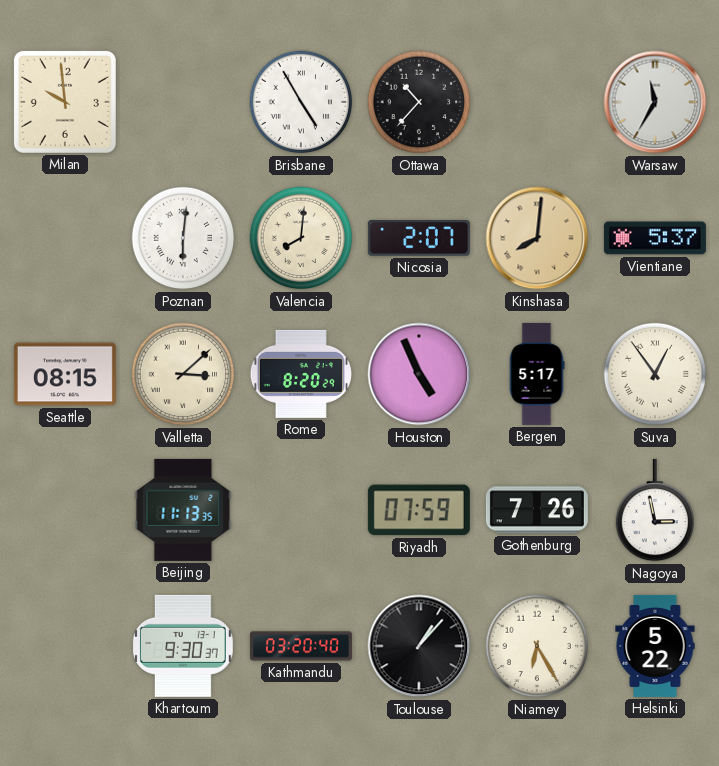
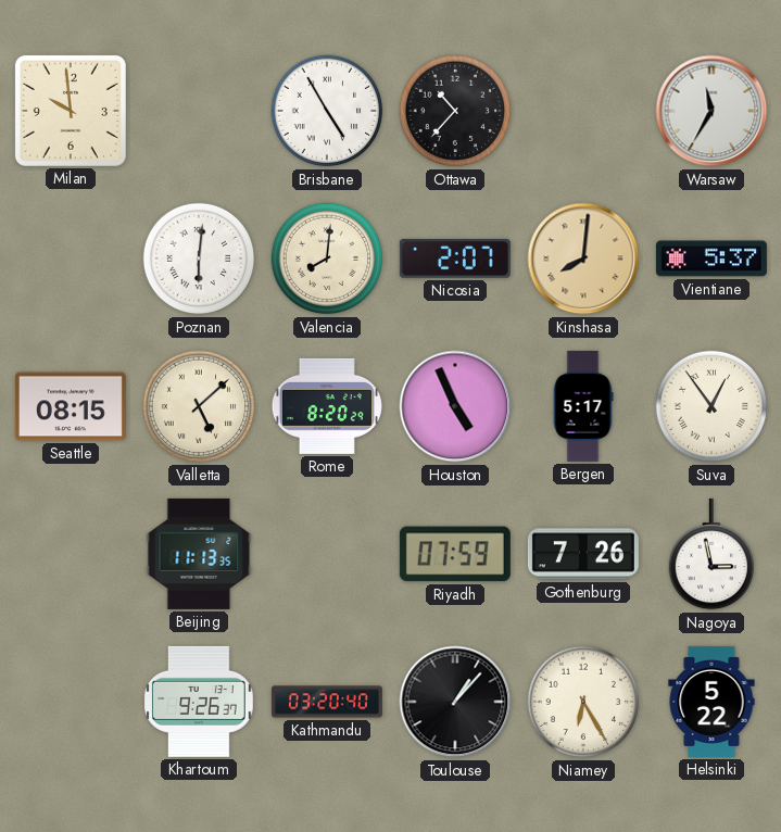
Valletta: 3:08 -> 5:08
Khartoum: 9:30 -> 9:26
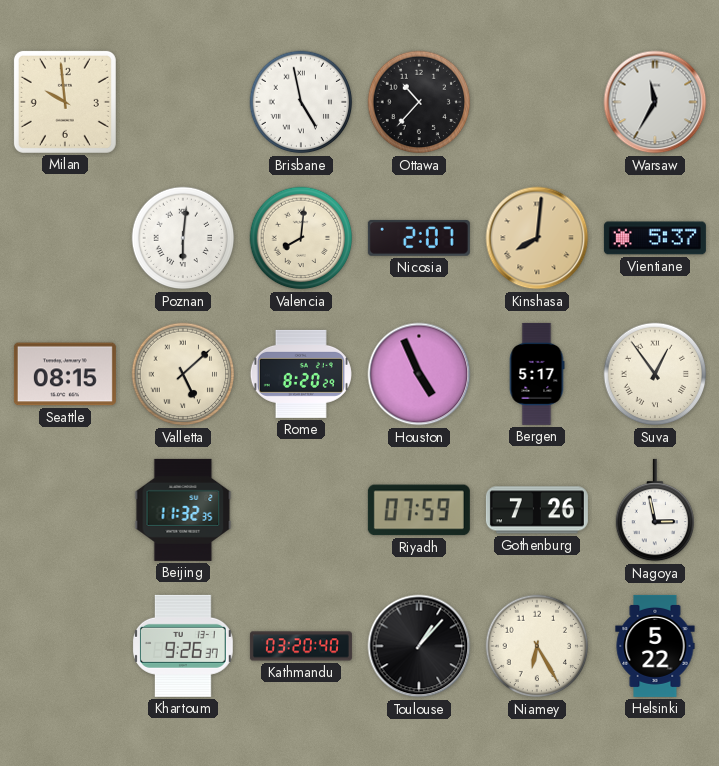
Brisbane: 4:55 -> 4:58
Beijing: 11:13 -> 11:32
